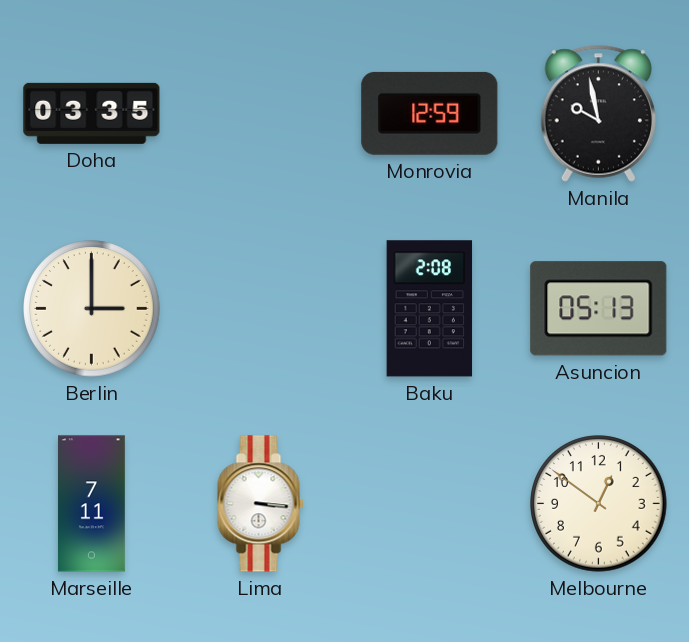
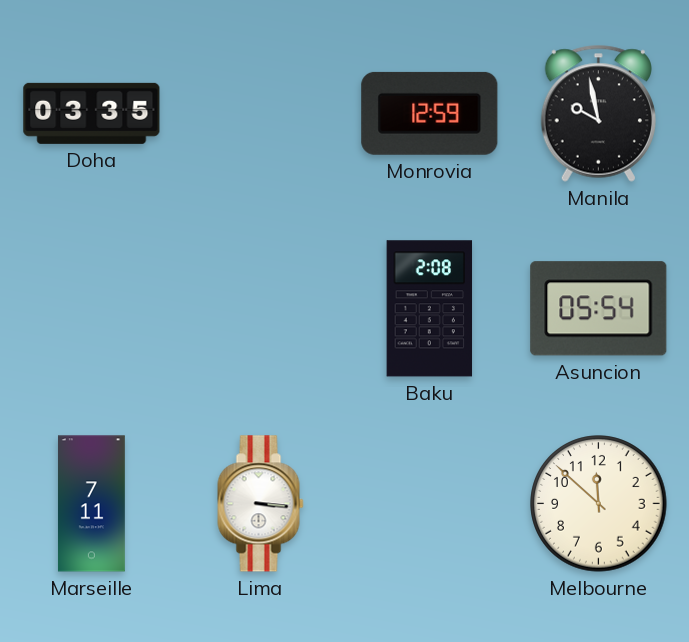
Berlin: 3:00 -> none
Asuncion: 05:13 -> 05:54
Melbourne: 12:51 -> 11:52
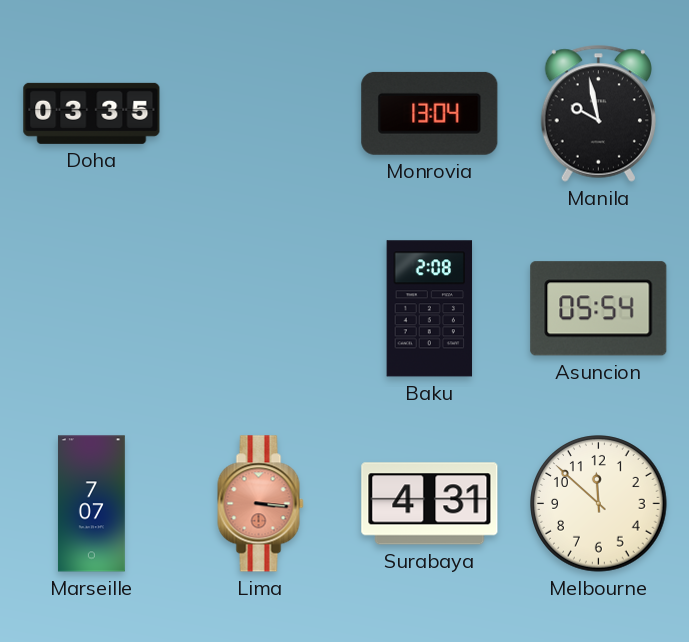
Monrovia: 12:59 -> 13:04
Marseille: 7:11 -> 7:07
Lima dial: white -> salmon
Surabaya: none -> 4:31
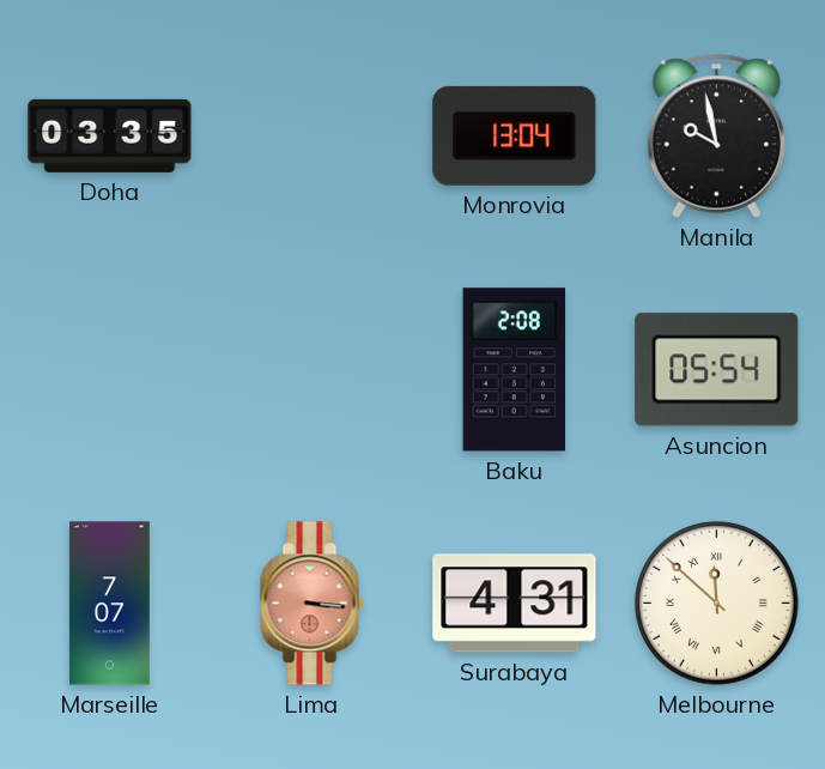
Melbourne numerals: Arabic -> Roman
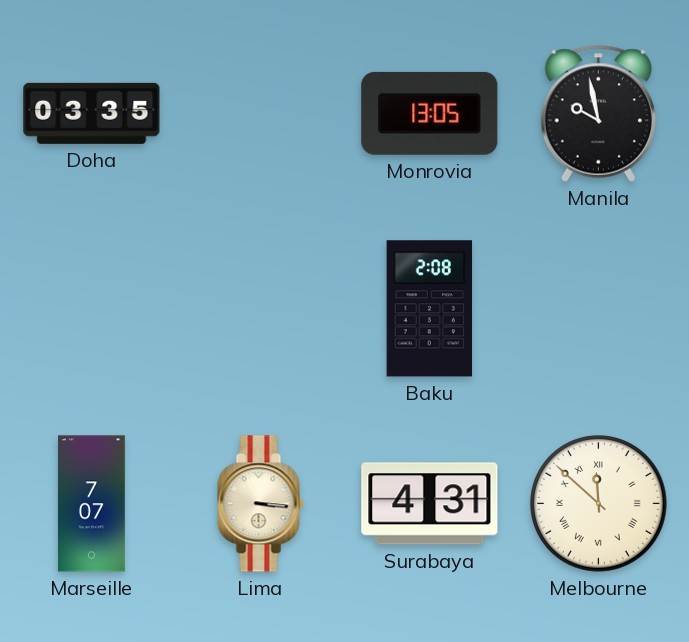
Monrovia: 13:04 -> 13:05
Asuncion: 05:54 -> none
Lima dial: salmon -> cream
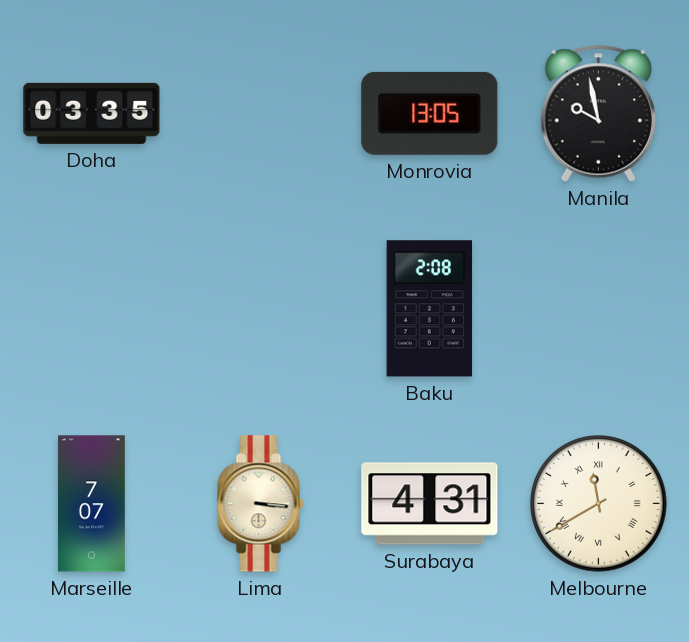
Melbourne: 11:52 -> 11:40
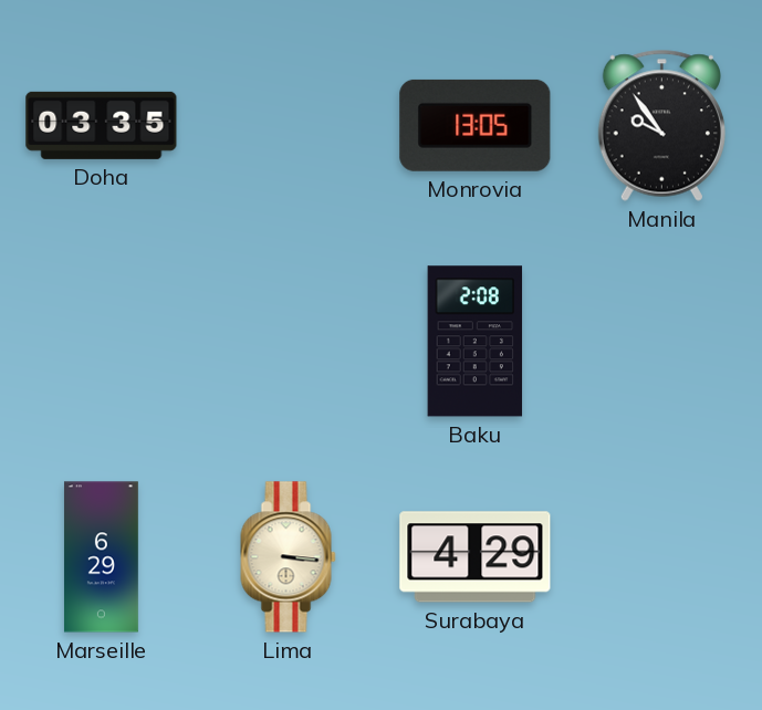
Manila: 9:58 -> 9:54
Marseille: 7:07 -> 6:29
Surabaya: 4:31 -> 4:29
Melbourne: 11:40 -> none
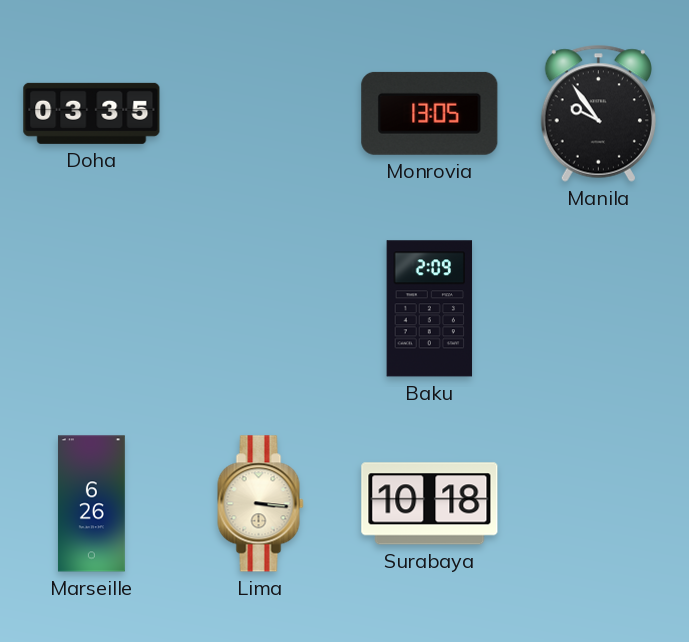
Baku: 2:08 -> 2:09
Marseille: 6:29 -> 6:26
Surabaya: 4:29 -> 10:18
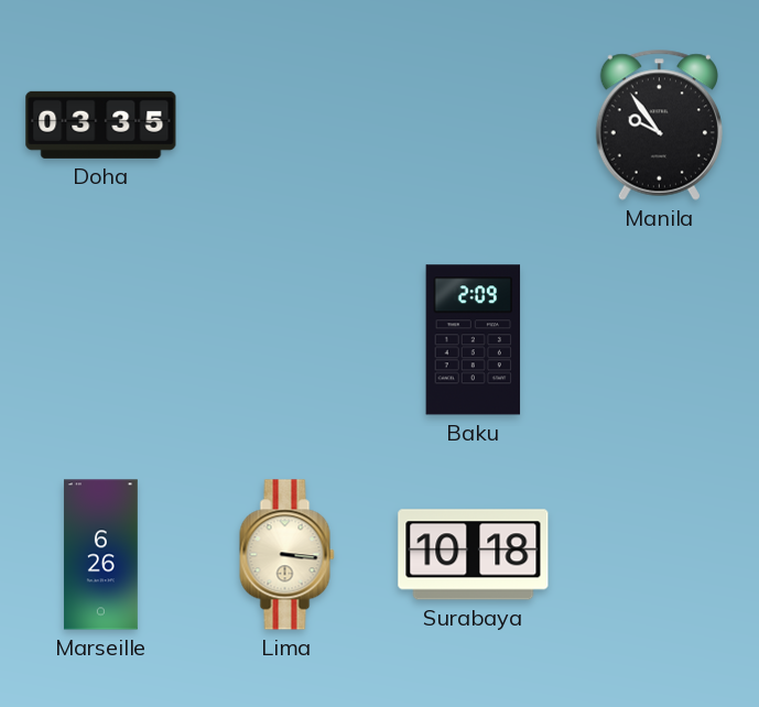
Monrovia: 13:05 -> none
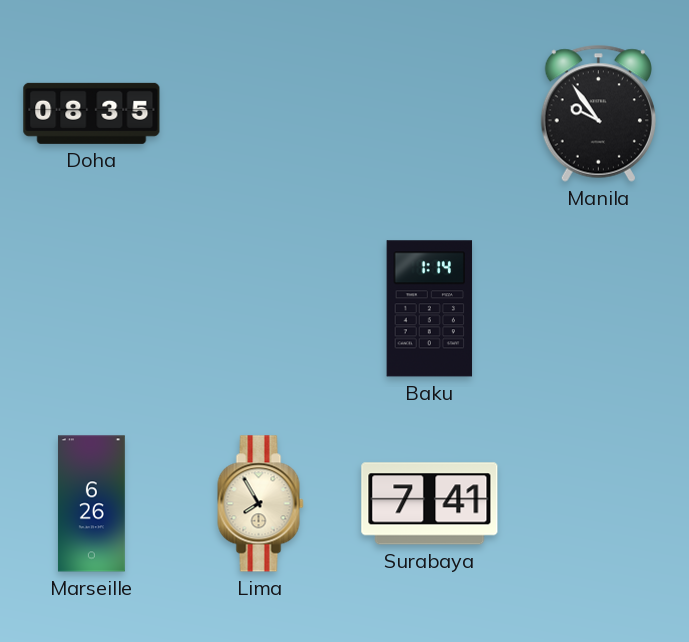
Doha: 03:35 -> 08:35
Baku: 2:09 -> 1:14
Lima: 3:16 -> 7:55
Surabaya: 10:18 -> 7:41
